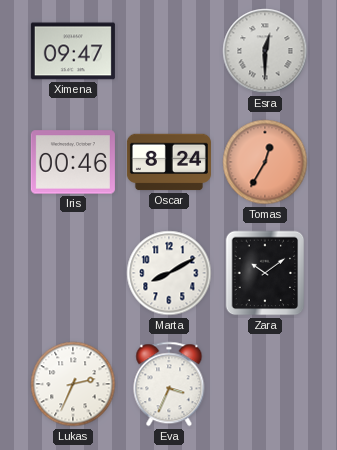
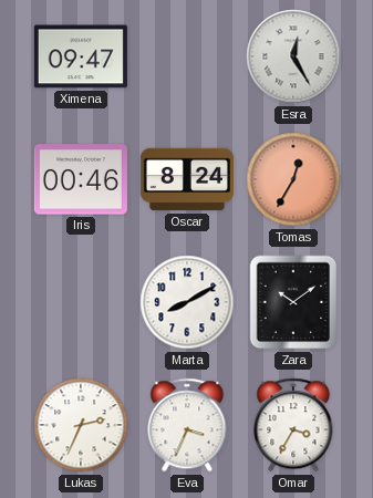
Esra: 12:30 -> 12:25
Omar: none -> 3:35
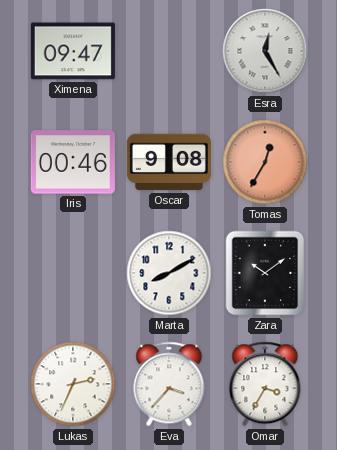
Oscar: 8:24 -> 9:08
Eva: 3:34 -> 3:37
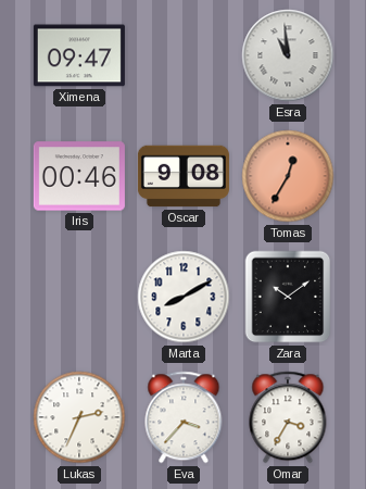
Esra: 12:25 -> 10:59
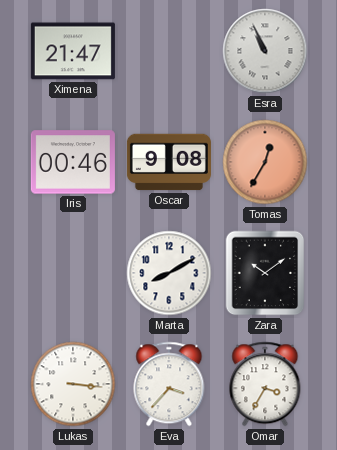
Ximena: 09:47 -> 21:47
Esra: 10:59 -> 10:56
Lukas: 2:34 -> 3:16
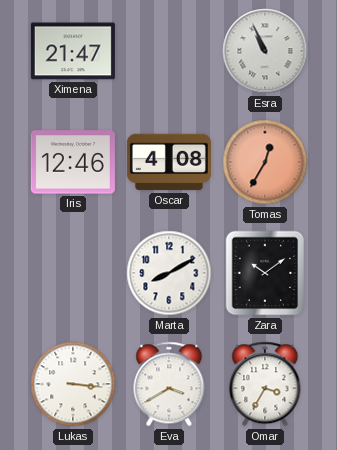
Iris: 00:46 -> 12:46
Oscar: 9:08 -> 4:08
Eva: 3:37 -> 3:40
